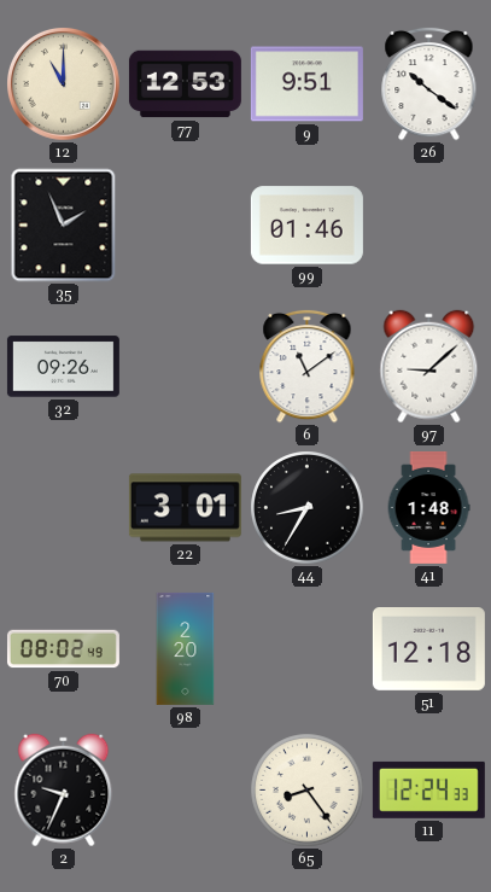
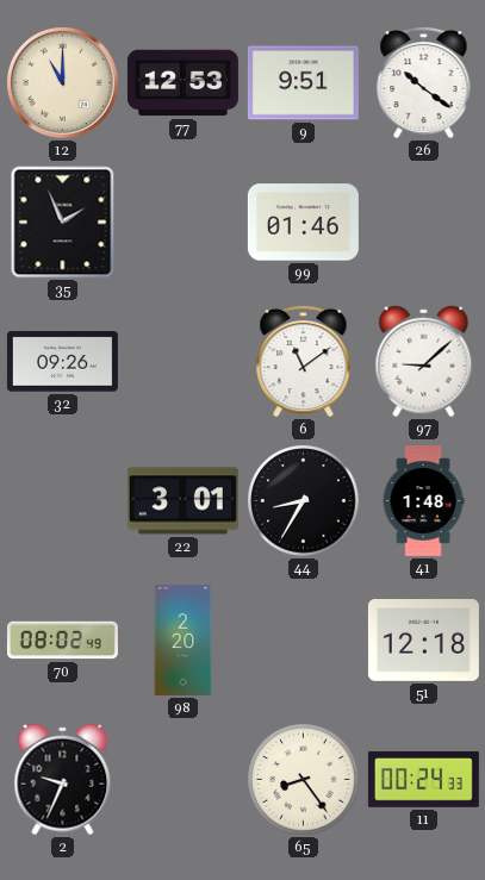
11: 12:24 -> 00:24
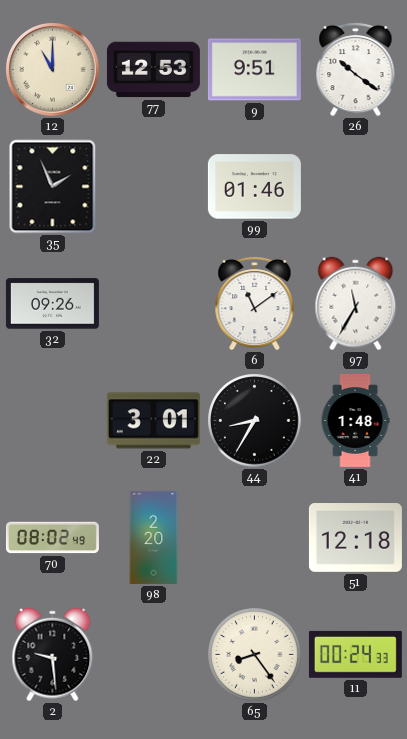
97: 9:08 -> 11:35
2: 9:34 -> 9:29
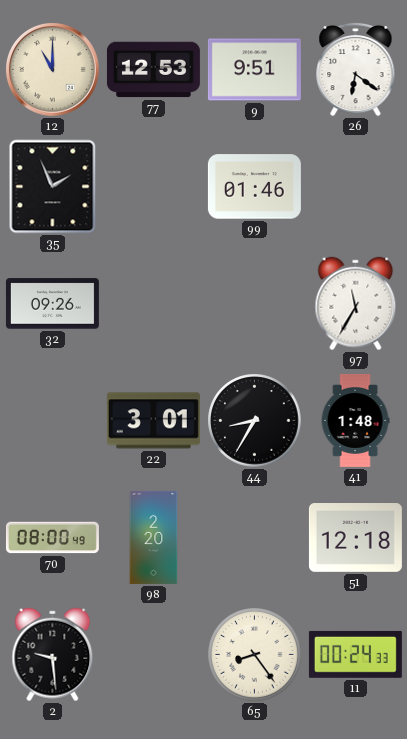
26: 10:21 -> 6:21
6: 11:09 -> none
70: 08:02 -> 08:00
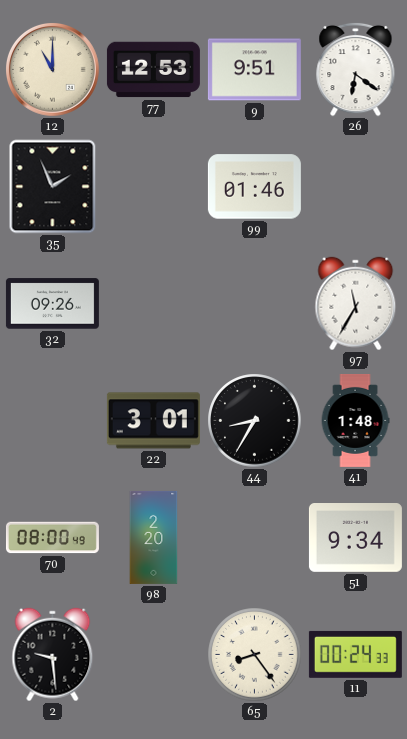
51: 12:18 -> 9:34
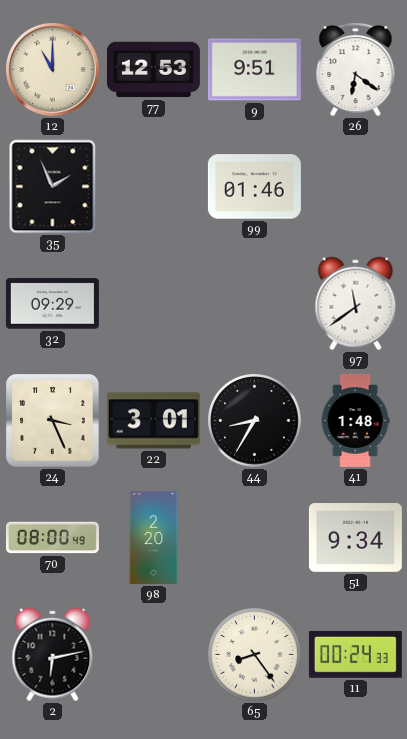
32: 09:26 -> 09:29
97: 11:35 -> 11:39
24: none -> 3:26
2: 9:29 -> 6:13
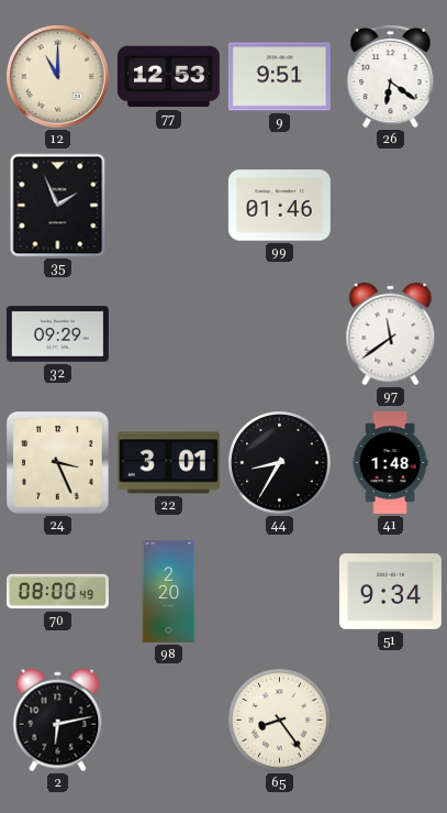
11: 00:24 -> none
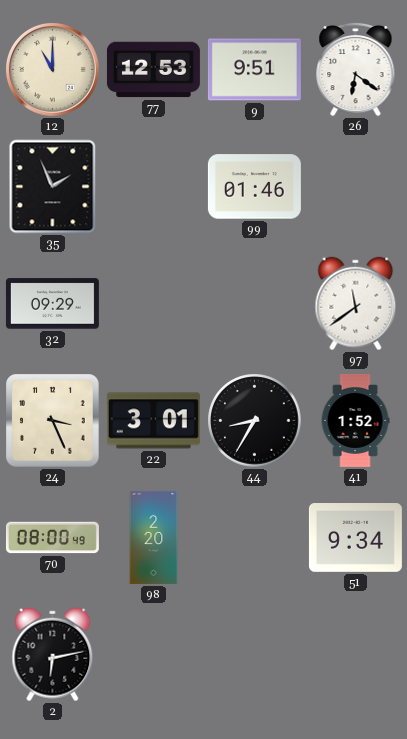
41: 1:48 -> 1:52
65: 8:24 -> none
